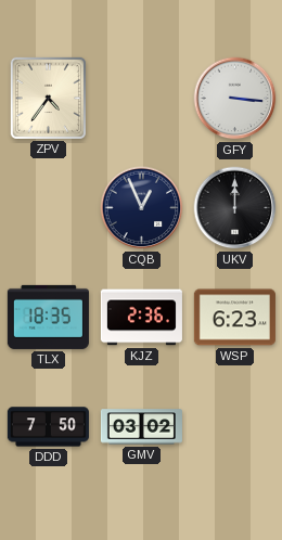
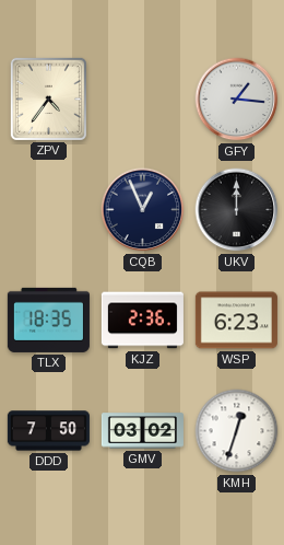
GFY: 3:16 -> 1:16
KMH: none -> 12:33
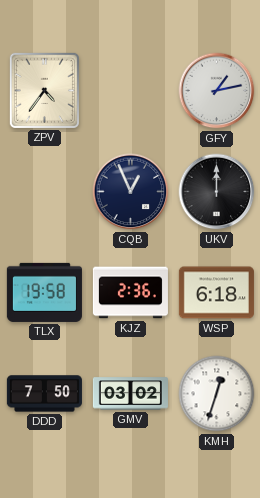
GFY: 1:16 -> 1:13
TLX: 18:35 -> 19:58
WSP: 6:23 -> 6:18
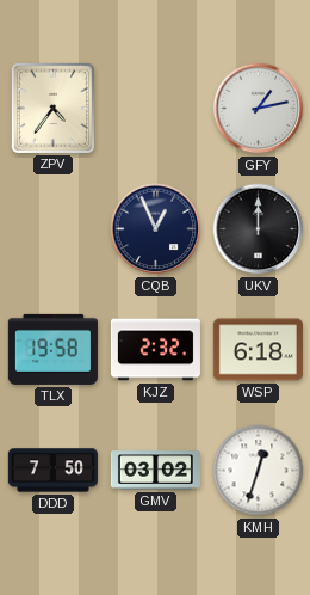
KJZ: 2:36 -> 2:32
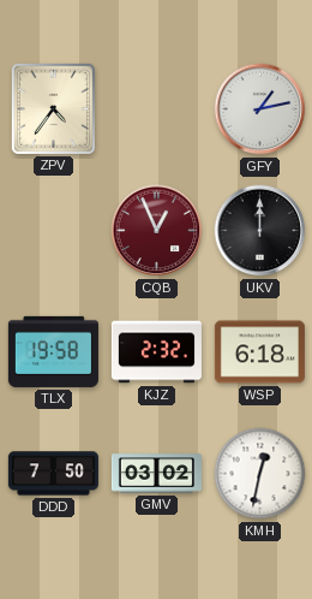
CQB dial: navy -> burgundy
KMH: 12:33 -> 12:32
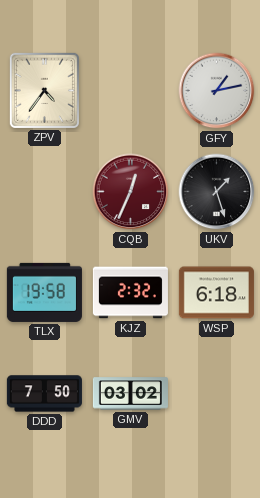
CQB: 12:56 -> 12:34
UKV: 12:00 -> 1:27
KMH: 12:32 -> none
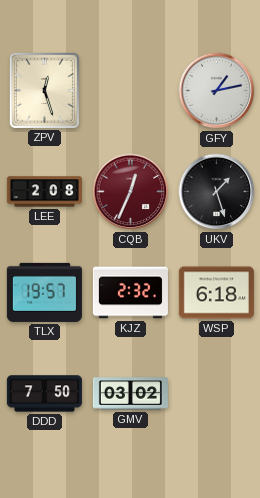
ZPV: 4:36 -> 12:27
LEE: none -> 2:08
TLX: 19:58 -> 19:57
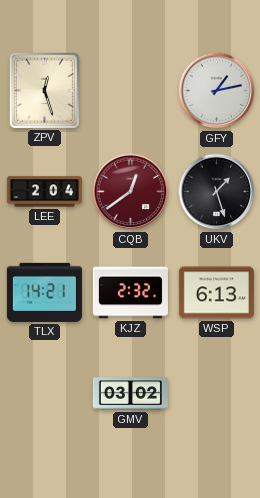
LEE: 2:08 -> 2:04
CQB: 12:34 -> 12:39
TLX: 19:57 -> 14:21
WSP: 6:18 -> 6:13
DDD: 7:50 -> none
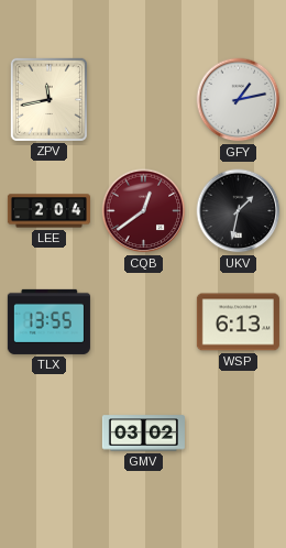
ZPV: 12:27 -> 11:43
UKV: 1:27 -> 1:32
TLX: 14:21 -> 13:55
KJZ: 2:32 -> none
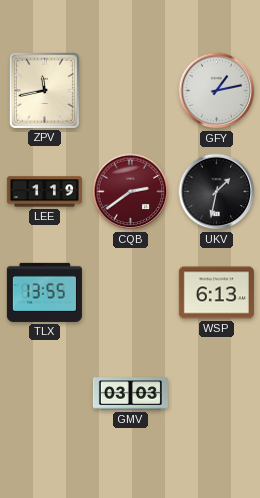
LEE: 2:04 -> 1:19
CQB: 12:39 -> 2:39
GMV: 03:02 -> 03:03
